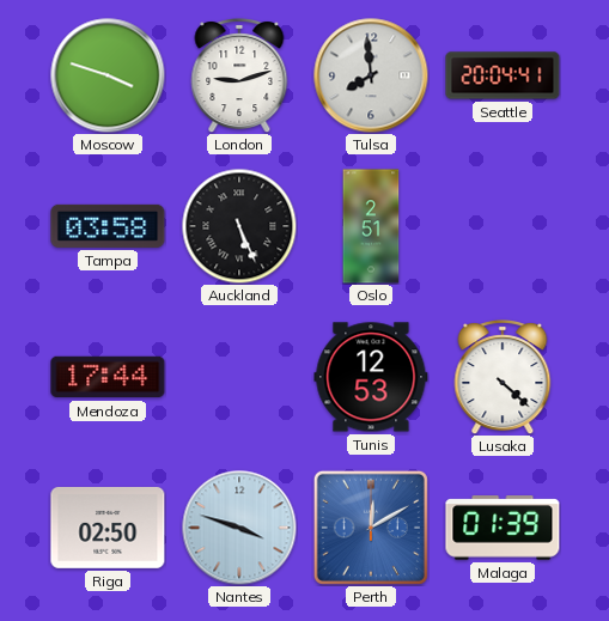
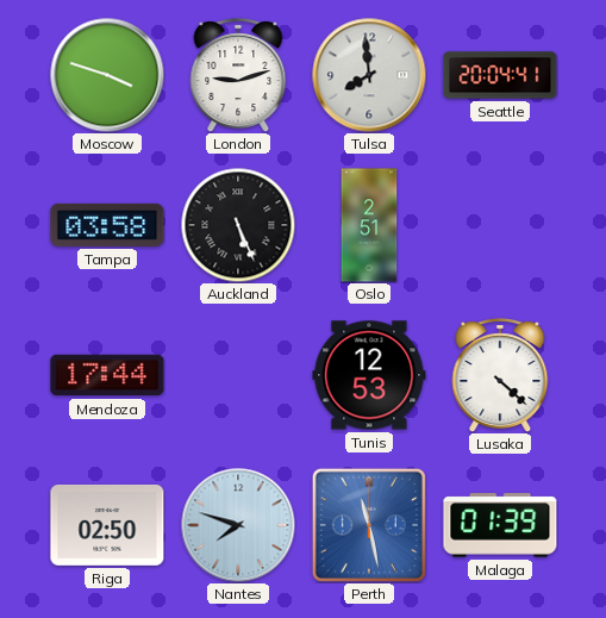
Nantes: 3:48 -> 7:48
Perth: 12:10 -> 11:28
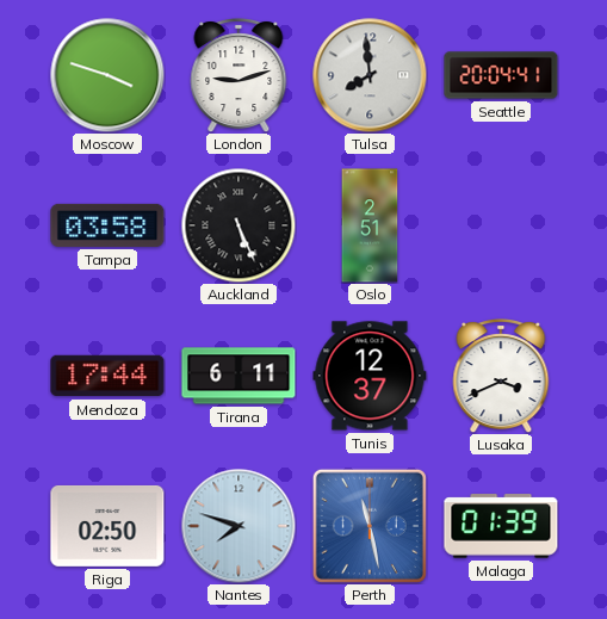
Tirana: none -> 6:11
Tunis: 12:53 -> 12:37
Lusaka: 4:22 -> 3:41
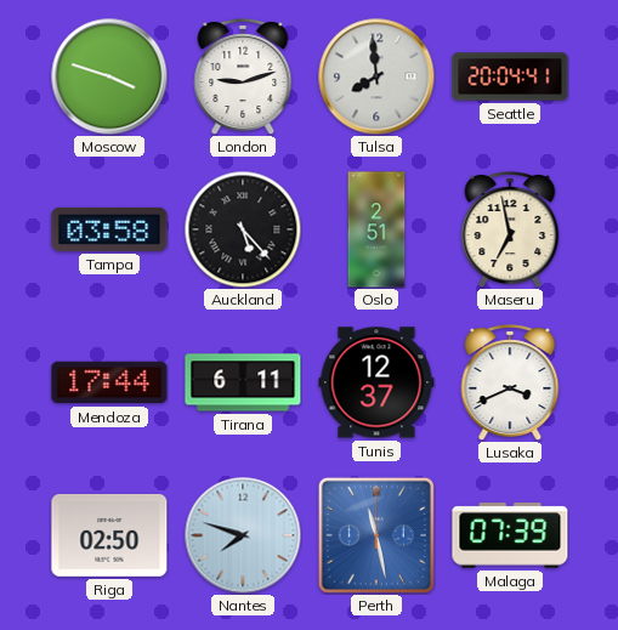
Auckland: 5:26 -> 5:23
Maseru: none -> 6:58
Malaga: 01:39 -> 07:39
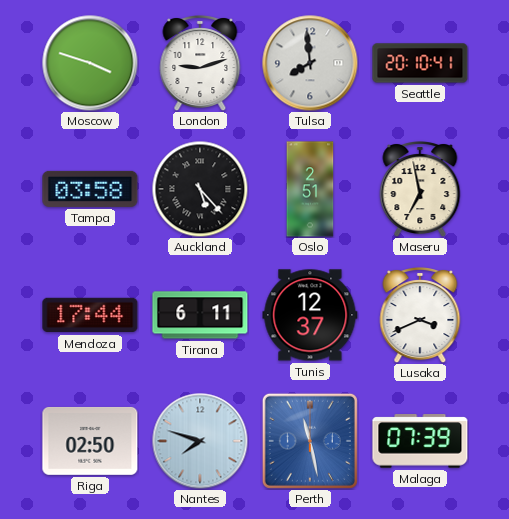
Seattle: 20:04 -> 20:10
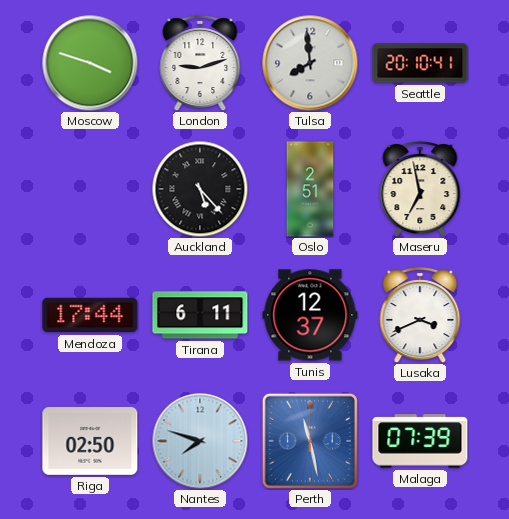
Tampa: 03:58 -> none
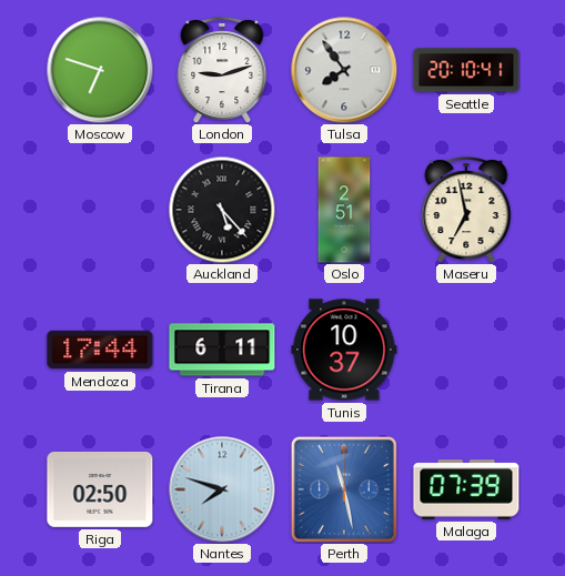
Moscow: 3:48 -> 6:48
Tulsa: 7:59 -> 7:54
Tunis: 12:37 -> 10:37
Lusaka: 3:41 -> none
